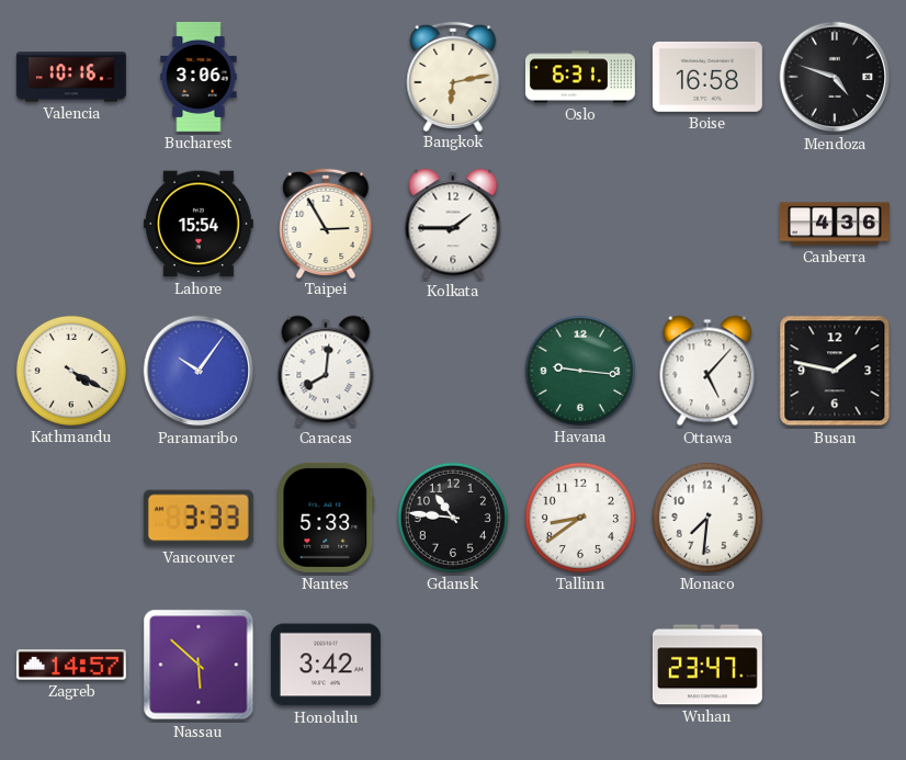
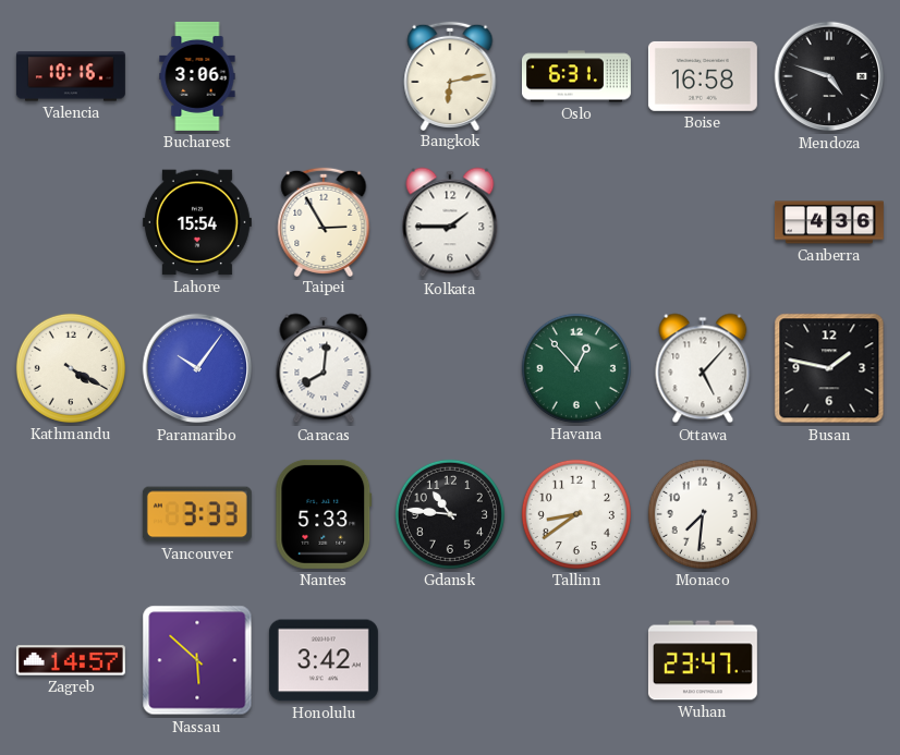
Havana: 9:16 -> 12:53
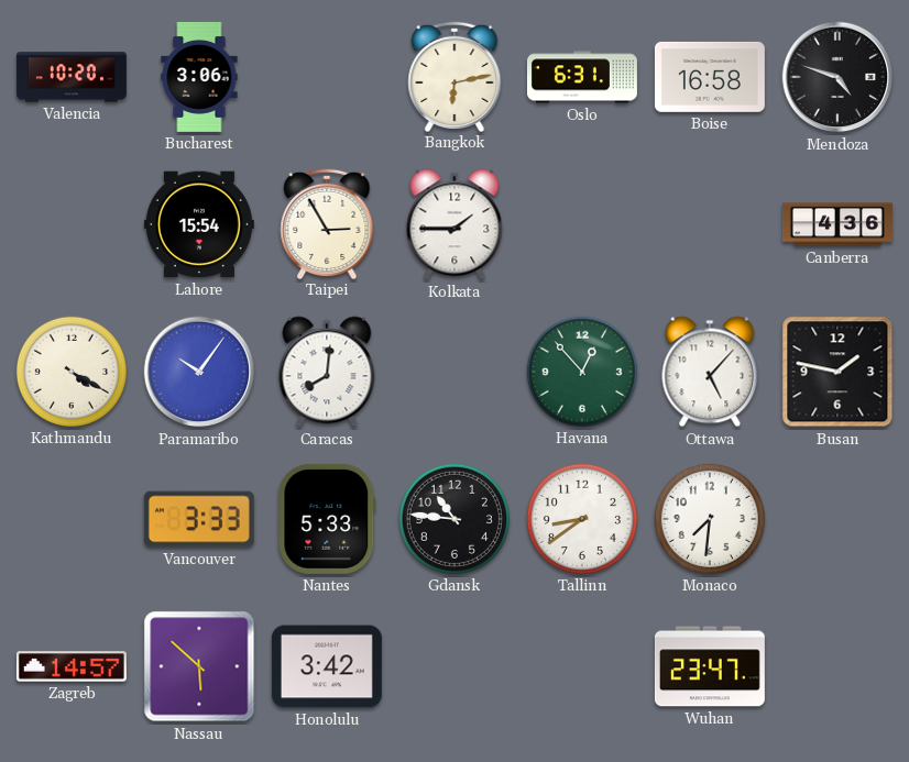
Valencia: 10:16 -> 10:20
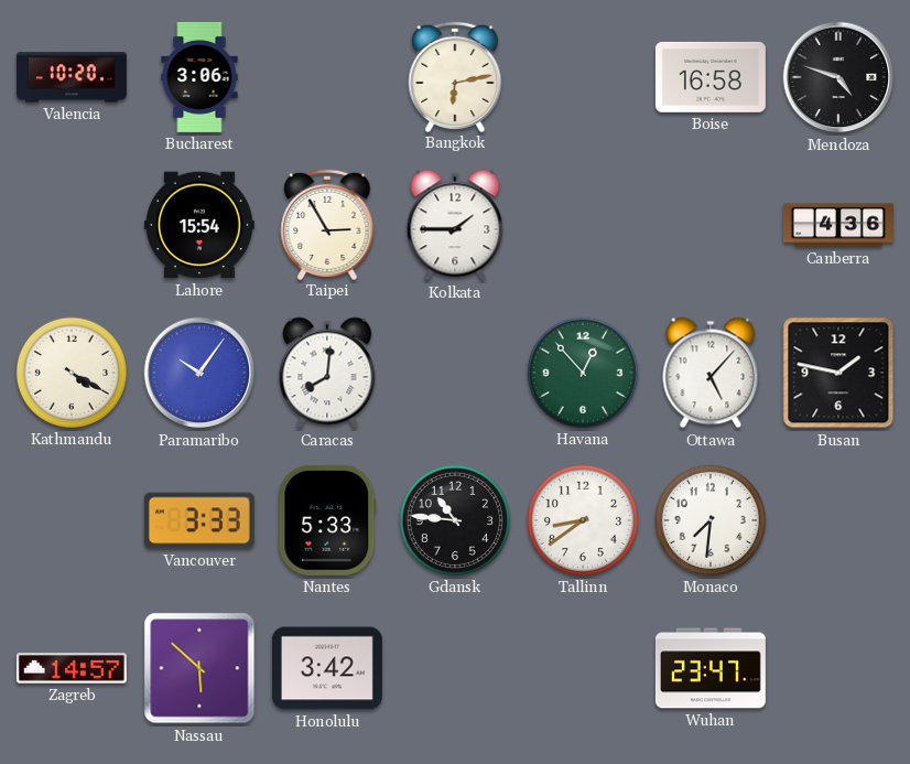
Oslo: 6:31 -> none
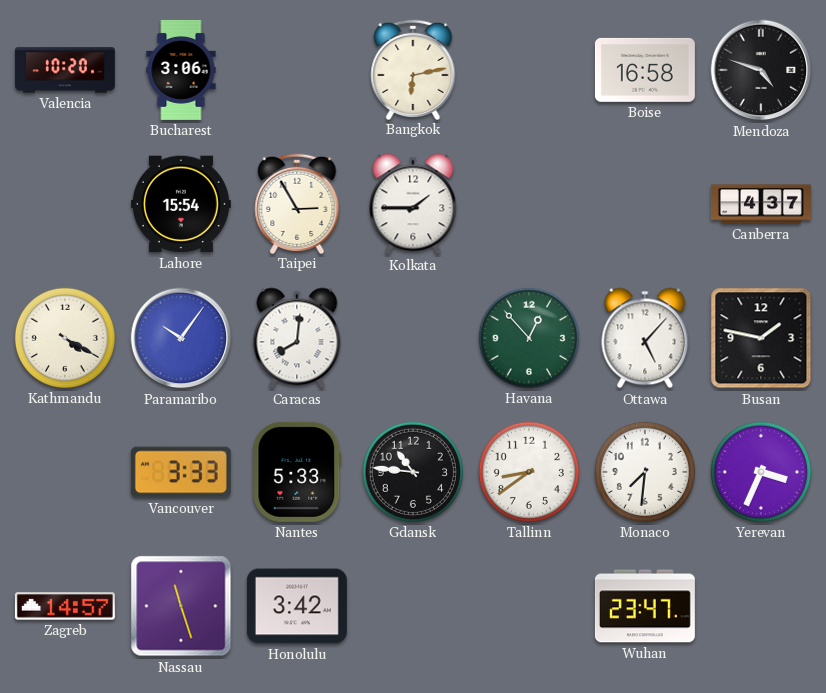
Canberra: 4:36 -> 4:37
Yerevan: none -> 3:34
Nassau: 5:52 -> 11:27
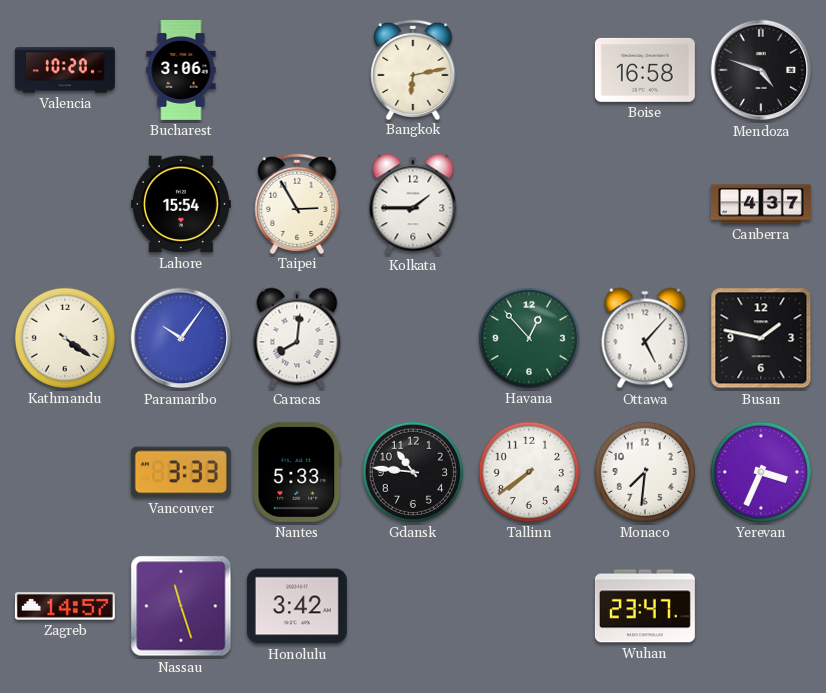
Kathmandu: 4:20 -> 4:21
Tallinn: 8:39 -> 7:39
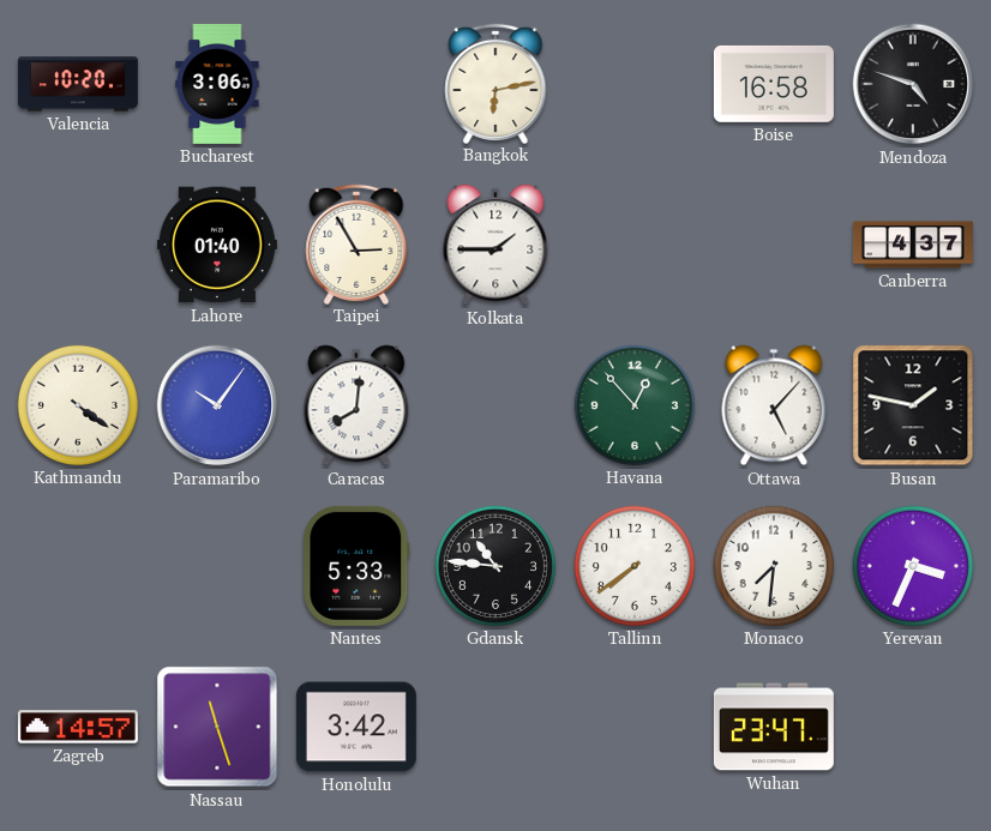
Lahore: 15:54 -> 01:40
Vancouver: 3:33 -> none
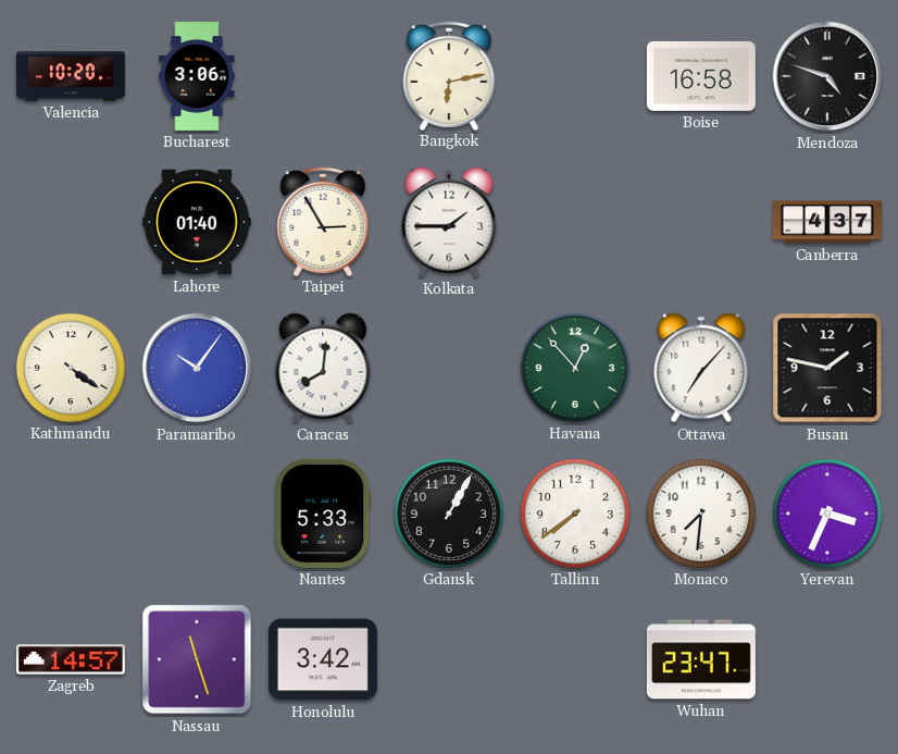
Ottawa: 5:07 -> 7:07
Gdansk: 10:46 -> 1:05
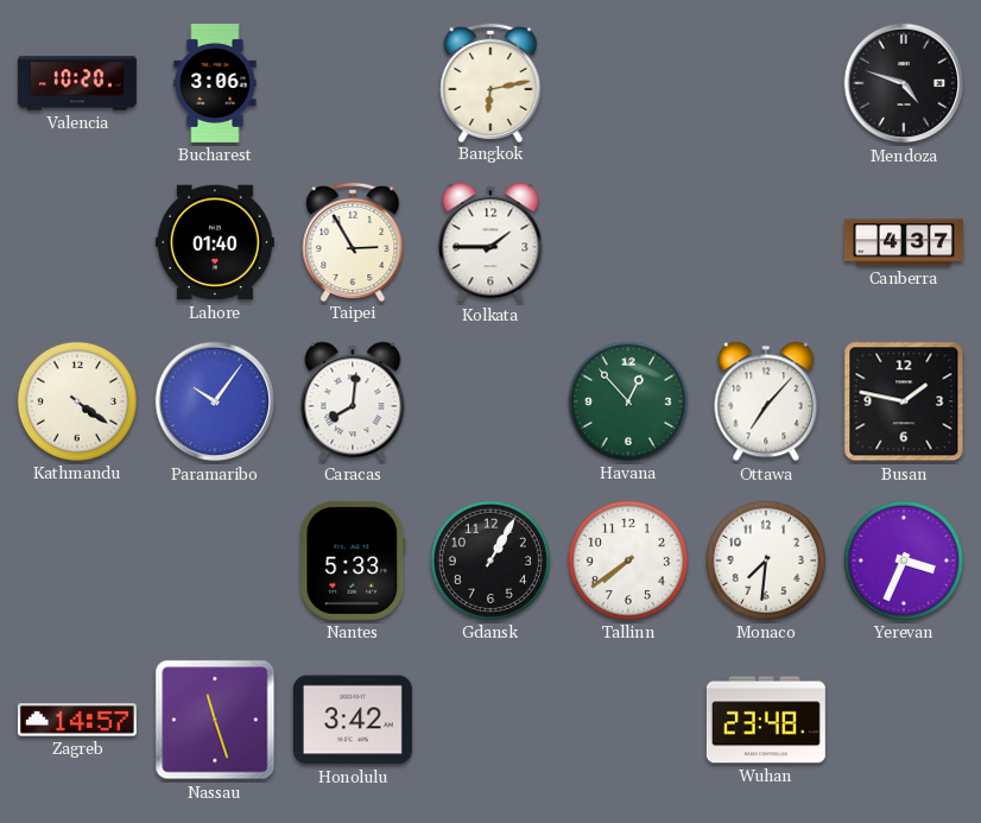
Boise: 16:58 -> none
Wuhan: 23:47 -> 23:48
